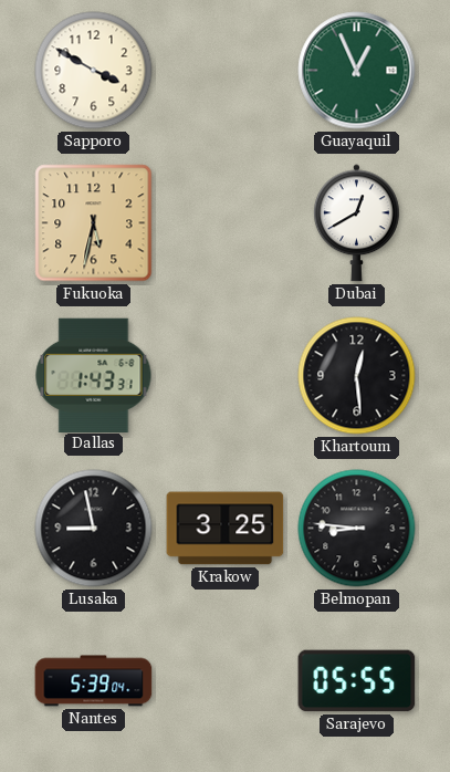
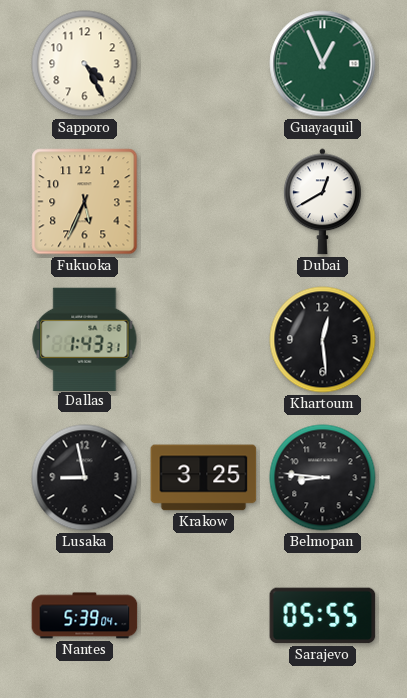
Sapporo: 3:50 -> 4:25
Fukuoka: 5:32 -> 5:34
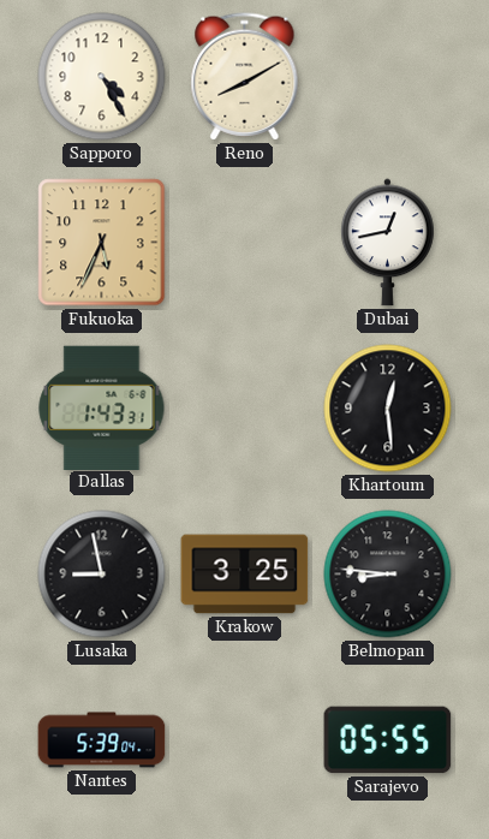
Reno: none -> 8:10
Guayaquil: 12:56 -> none
Dubai: 12:40 -> 12:43
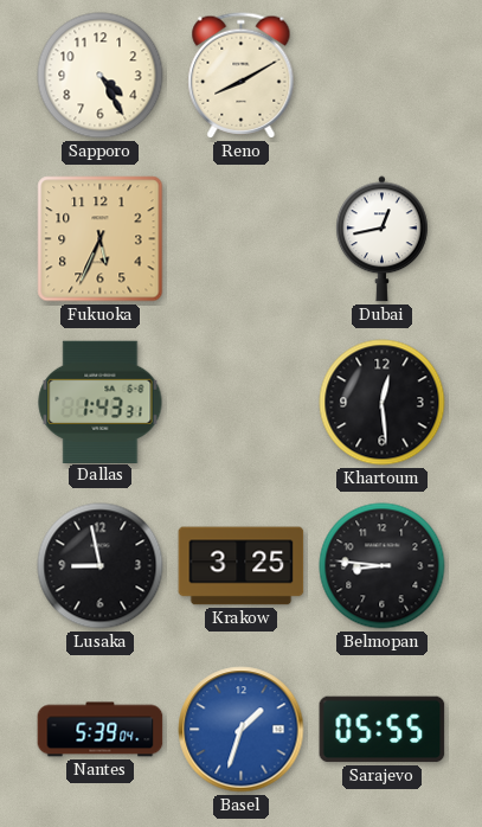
Basel: none -> 1:33
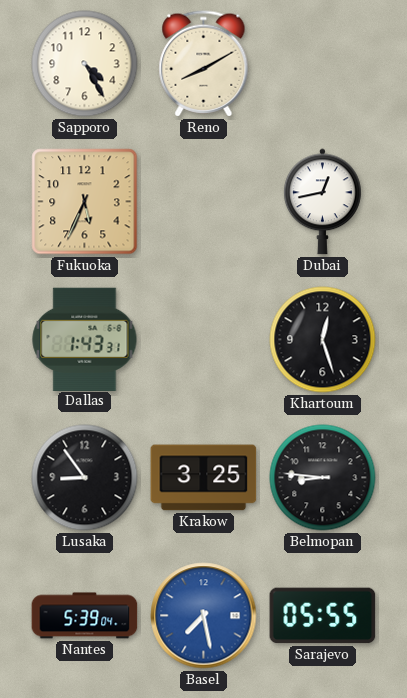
Khartoum: 12:29 -> 12:27
Lusaka: 8:58 -> 8:54
Basel: 1:33 -> 7:28
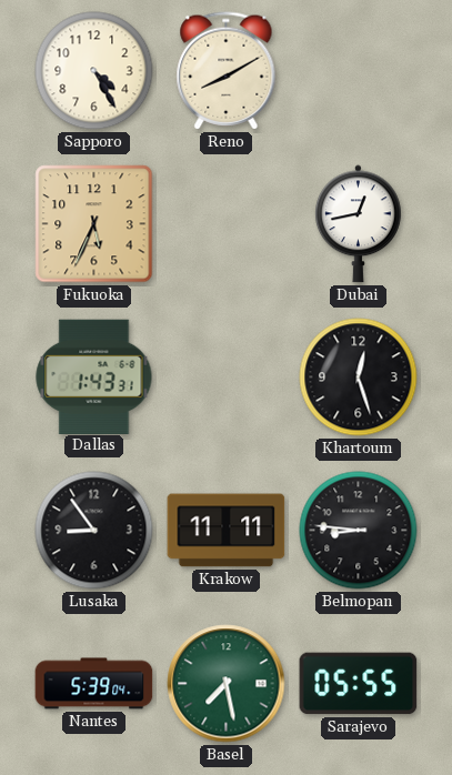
Krakow: 3:25 -> 11:11
Basel dial: blue -> green
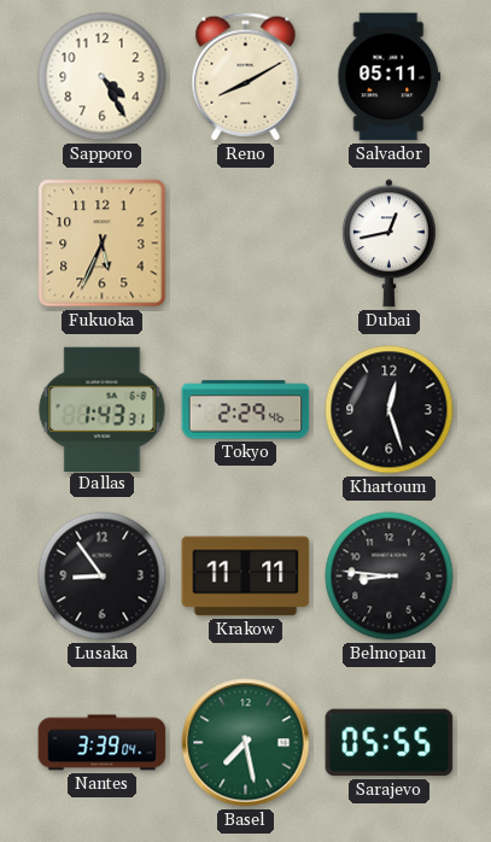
Salvador: none -> 05:11
Tokyo: none -> 2:29
Nantes: 5:39 -> 3:39
